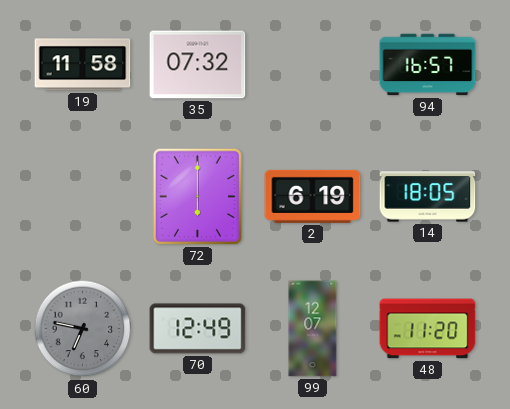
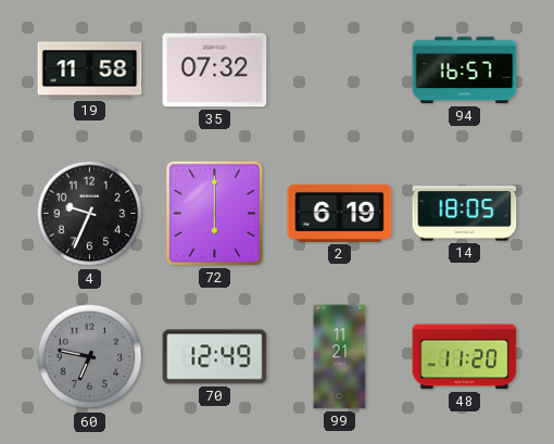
4: none -> 9:34
99: 12:07 -> 11:21
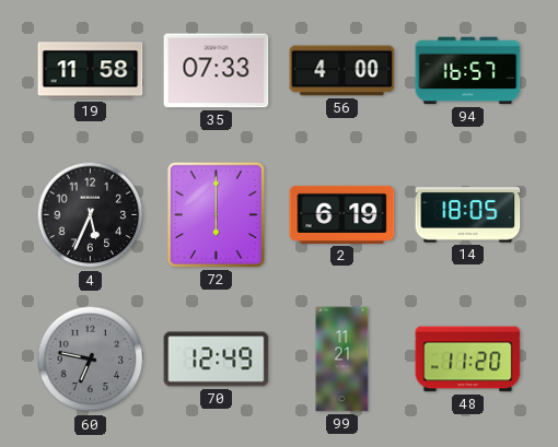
35: 07:32 -> 07:33
56: none -> 4:00
4: 9:34 -> 5:34
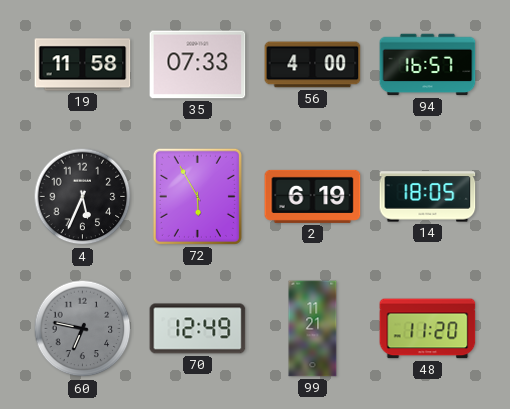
72: 6:00 -> 5:55
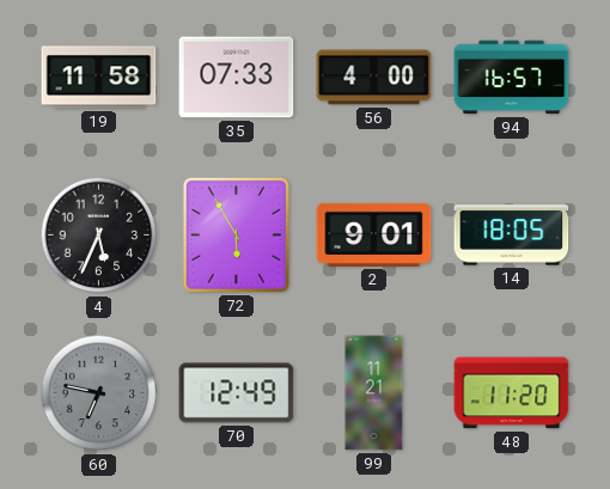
2: 6:19 -> 9:01
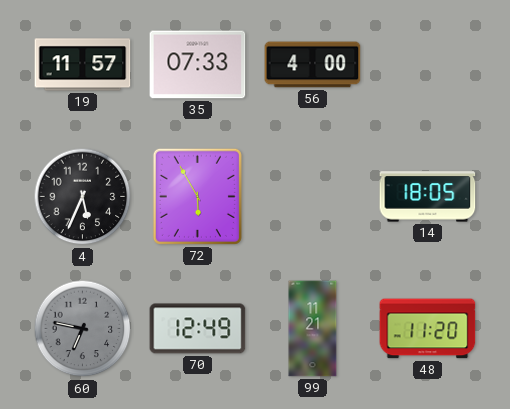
19: 11:58 -> 11:57
94: 16:57 -> none
2: 9:01 -> none
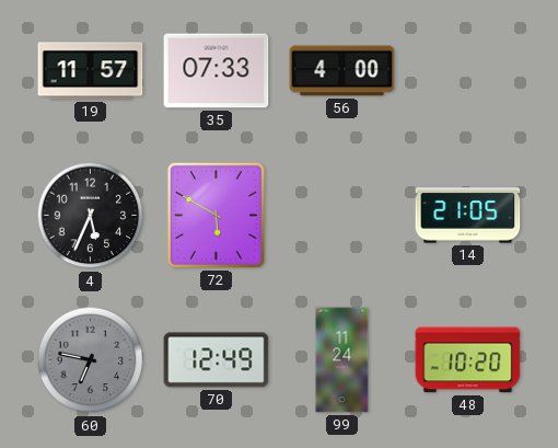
72: 5:55 -> 5:50
14: 18:05 -> 21:05
99: 11:21 -> 11:24
48: 11:20 -> 10:20
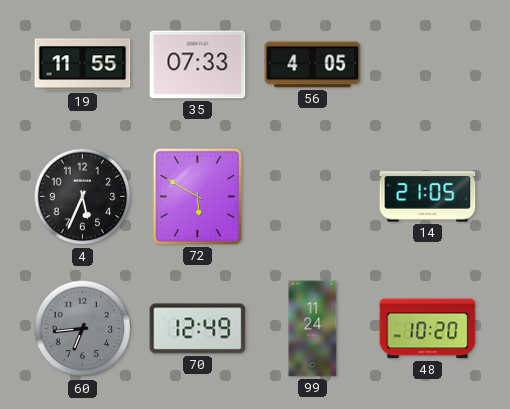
19: 11:57 -> 11:55
56: 4:00 -> 4:05
60: 6:47 -> 6:44
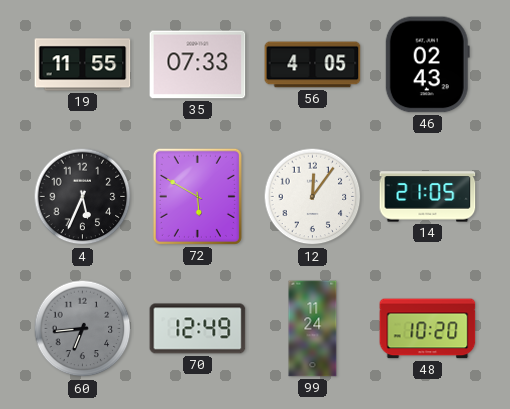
46: none -> 02:43
12: none -> 12:06
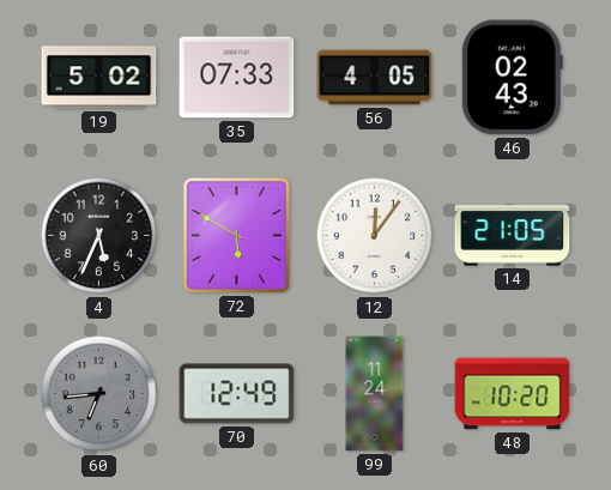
19: 11:55 -> 5:02
